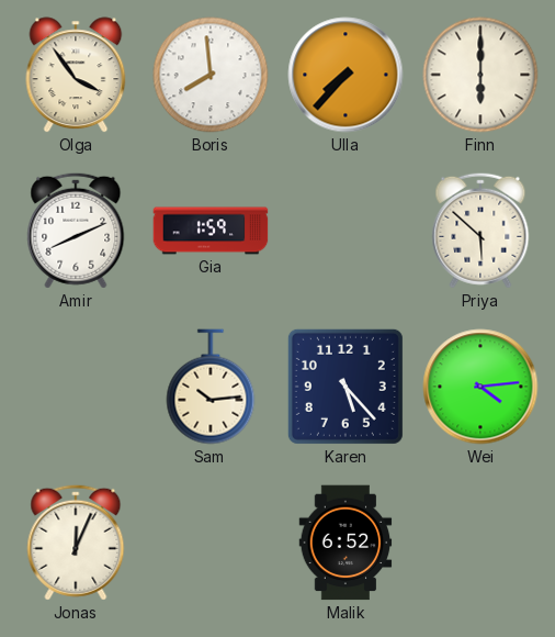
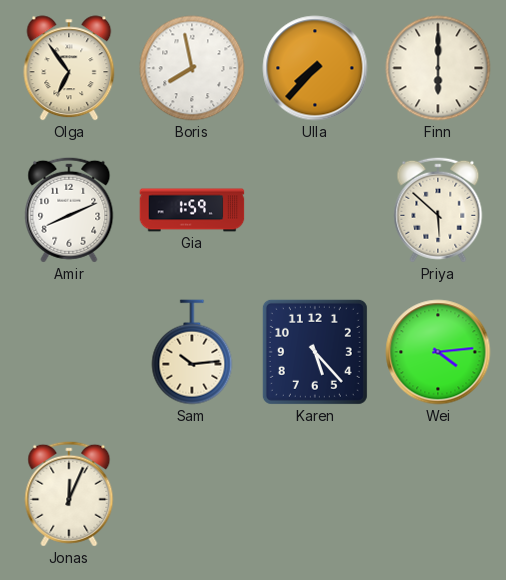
Olga: 3:54 -> 6:54
Boris: 7:59 -> 7:58
Malik: 6:52 -> none
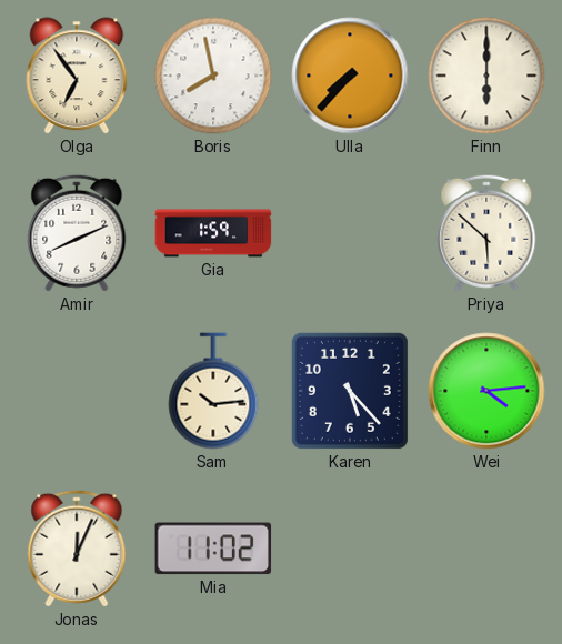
Mia: none -> 11:02
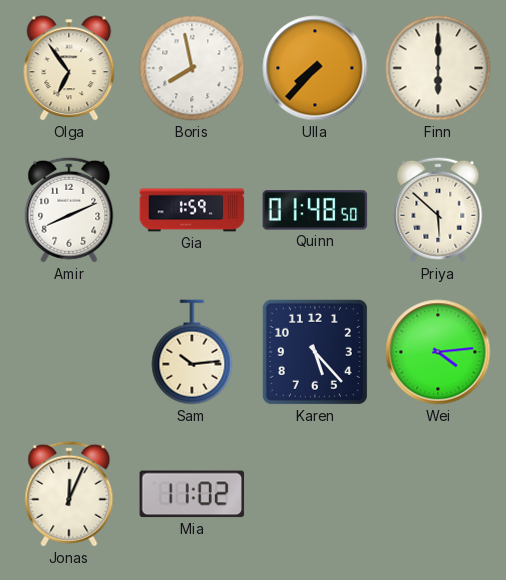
Quinn: none -> 01:48
